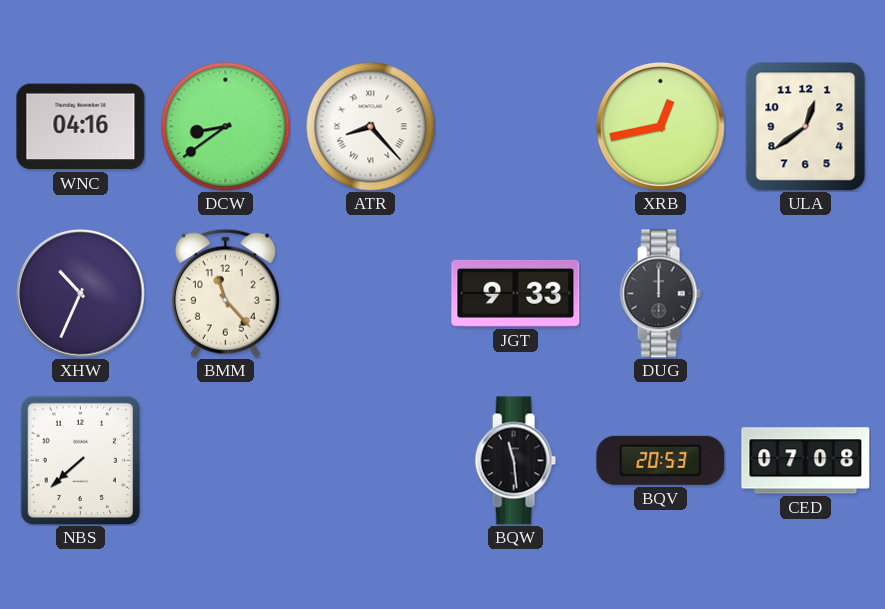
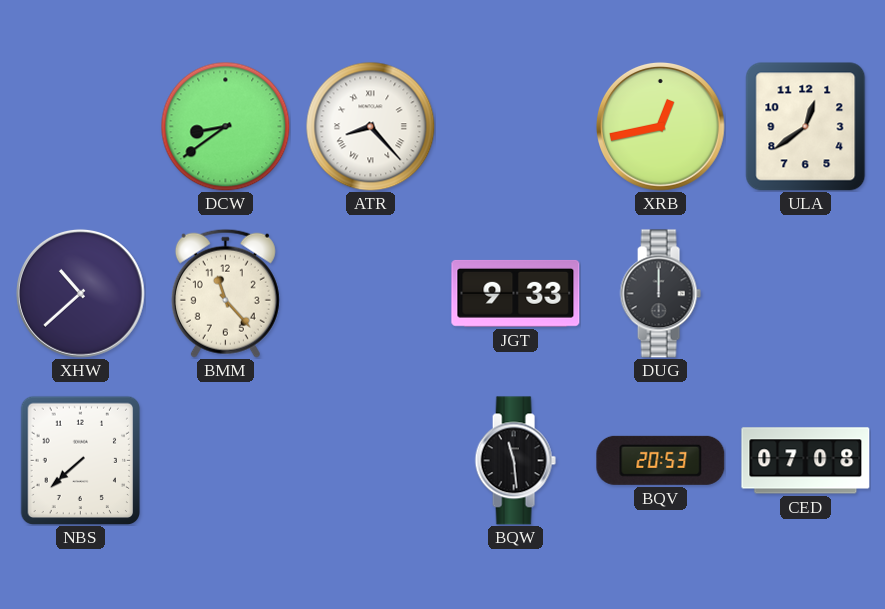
WNC: 04:16 -> none
XHW: 10:34 -> 10:38
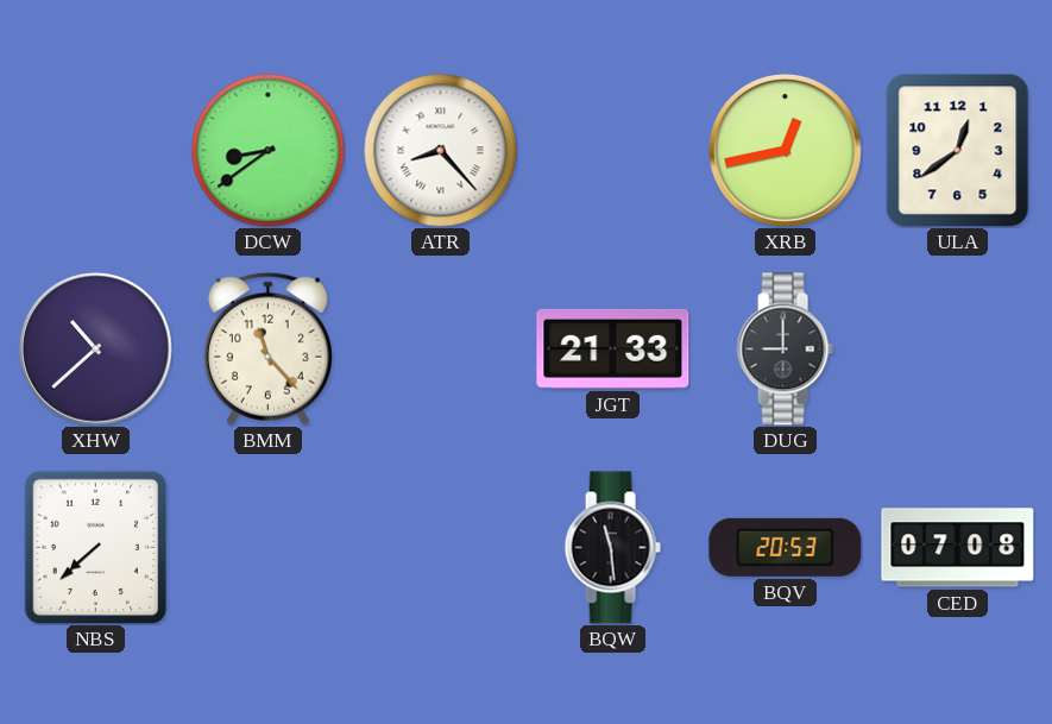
JGT: 9:33 -> 21:33
DUG: 12:00 -> 9:00
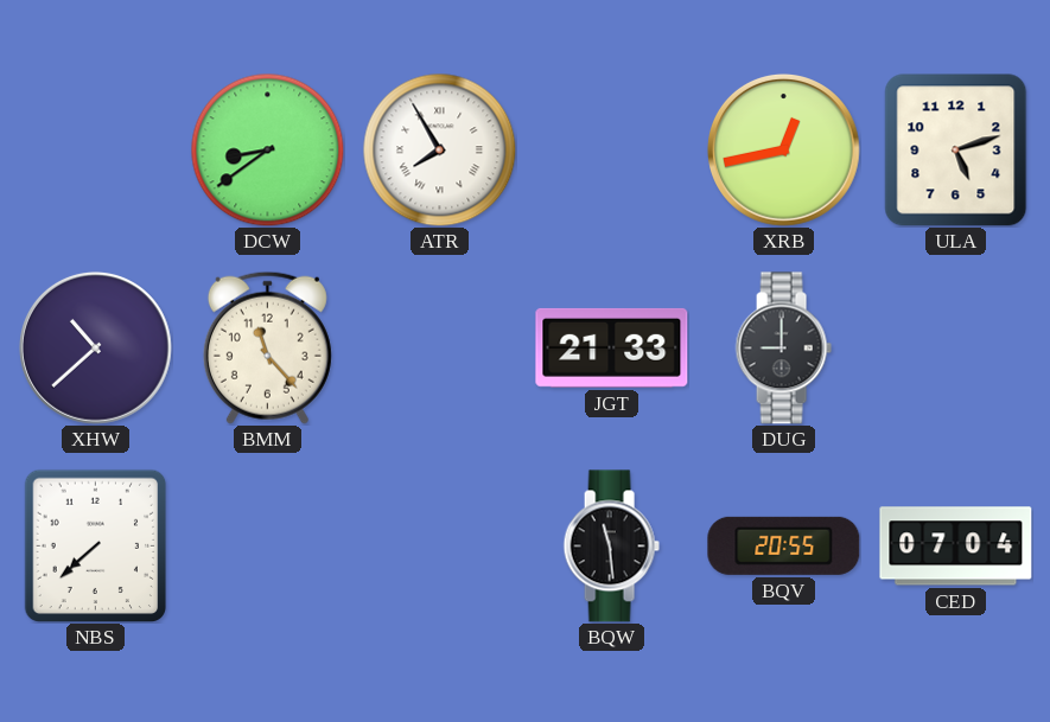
ATR: 8:23 -> 7:55
ULA: 12:39 -> 5:12
BQV: 20:53 -> 20:55
CED: 07:08 -> 07:04
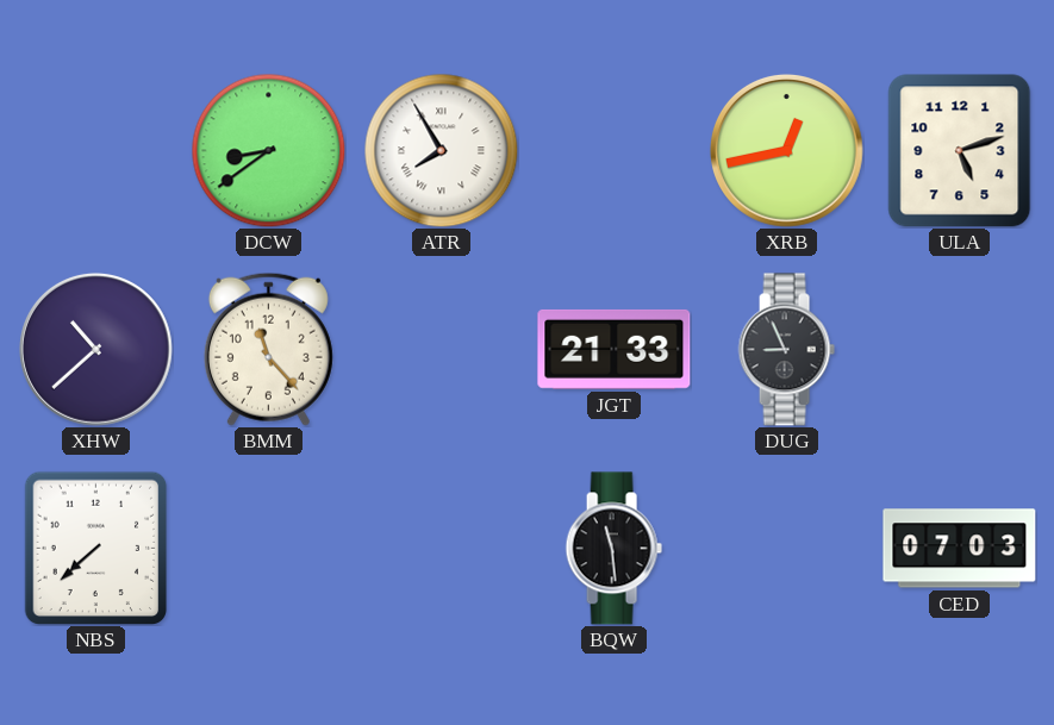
DUG: 9:00 -> 8:56
BQV: 20:55 -> none
CED: 07:04 -> 07:03
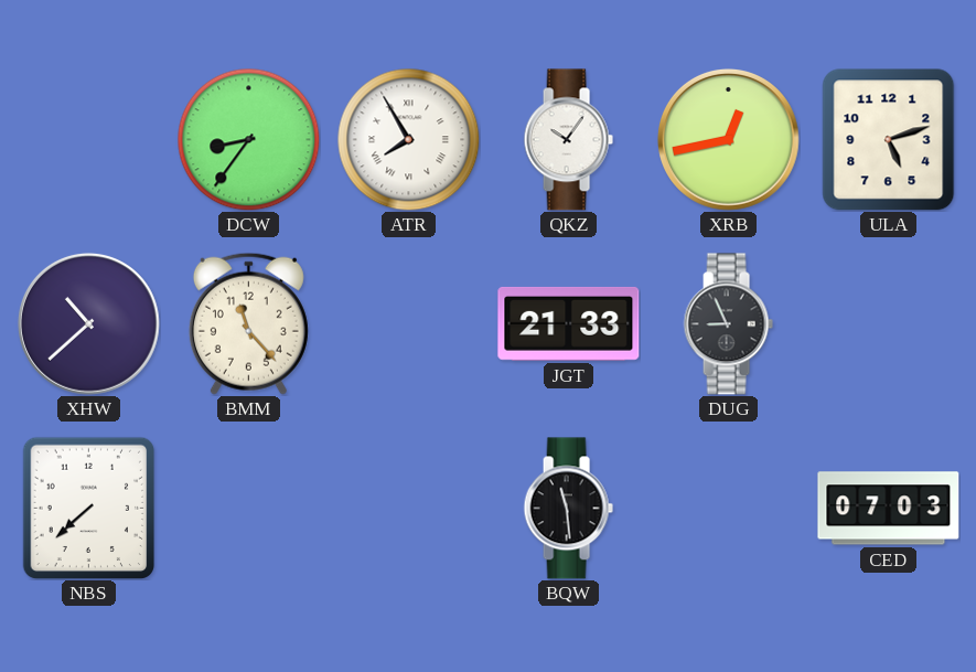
DCW: 8:39 -> 8:36
QKZ: none -> 10:06
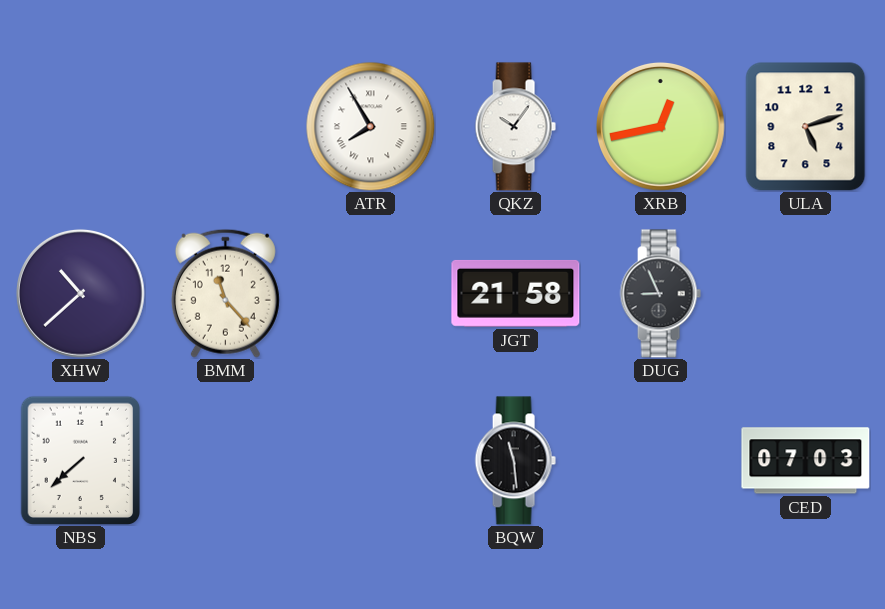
DCW: 8:36 -> none
JGT: 21:33 -> 21:58
